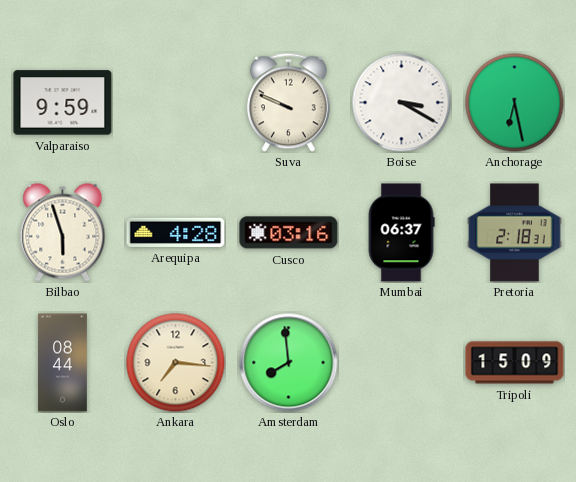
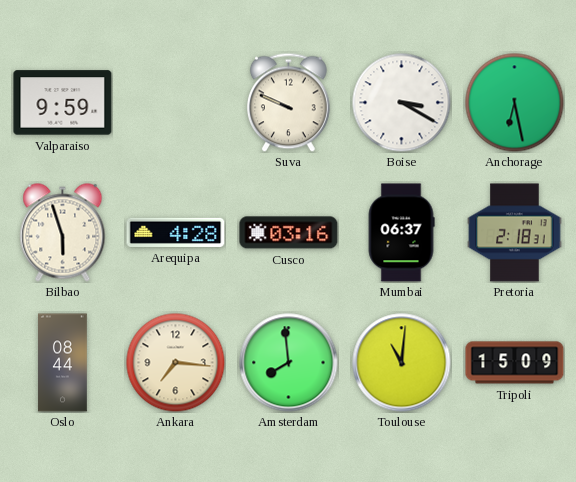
Toulouse: none -> 11:01
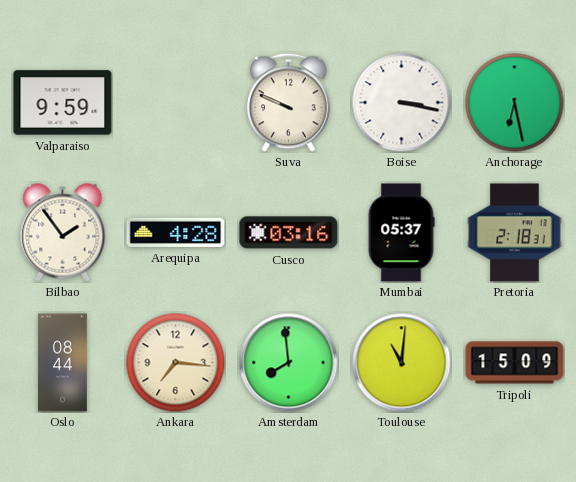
Boise: 3:20 -> 3:17
Bilbao: 5:57 -> 1:54
Mumbai: 06:37 -> 05:37
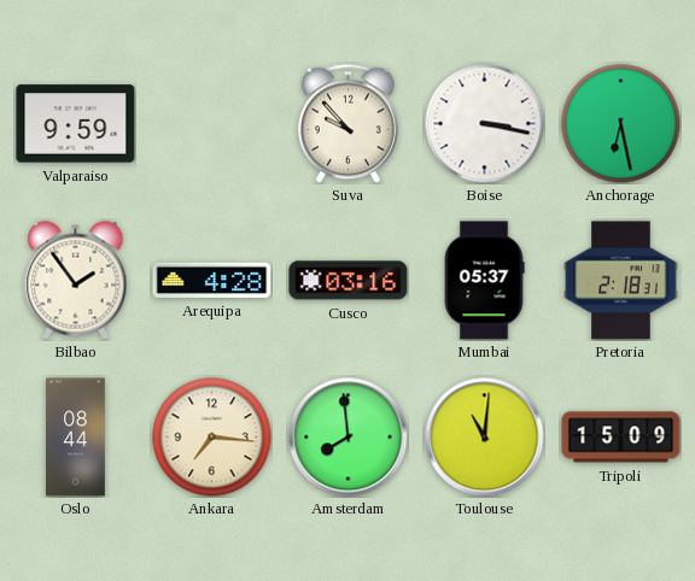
Suva: 9:49 -> 9:53
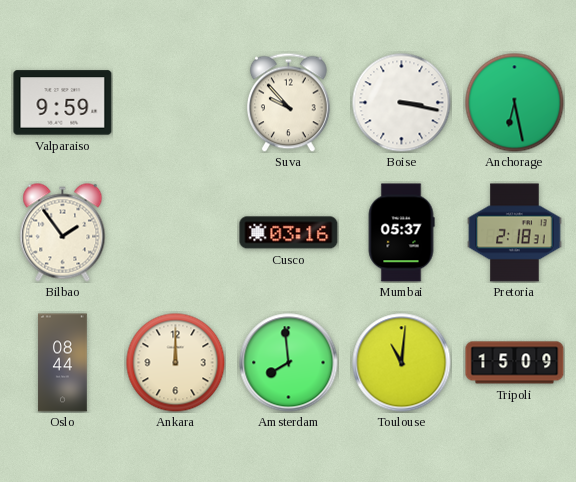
Arequipa: 4:28 -> none
Ankara: 7:16 -> 12:00
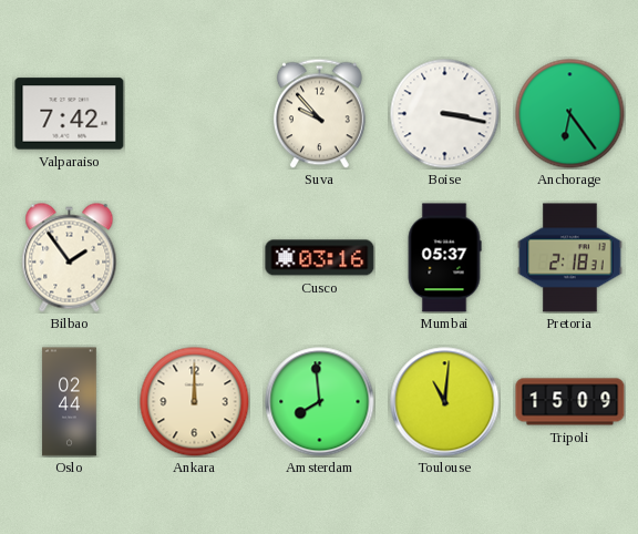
Valparaiso: 9:59 -> 7:42
Anchorage: 6:28 -> 6:24
Oslo: 08:44 -> 02:44
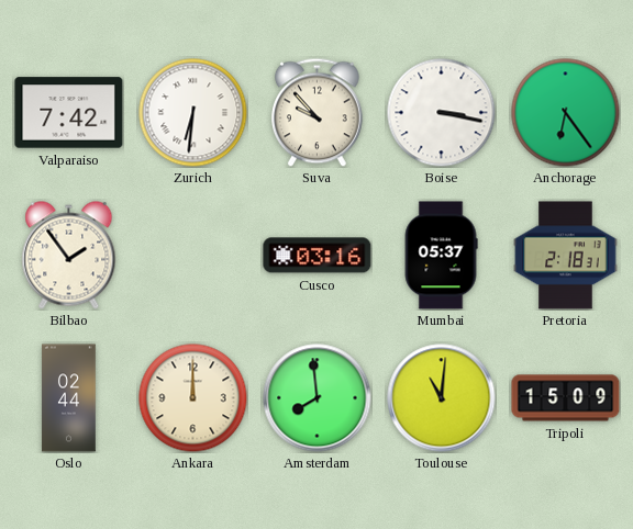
Zurich: none -> 6:31
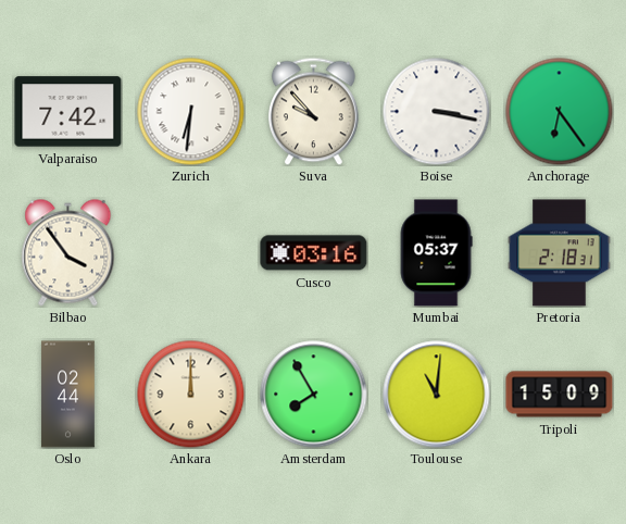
Bilbao: 1:54 -> 3:54
Amsterdam: 7:59 -> 7:55
